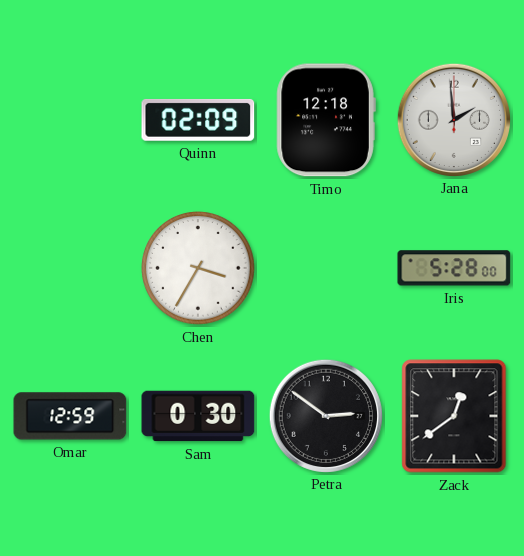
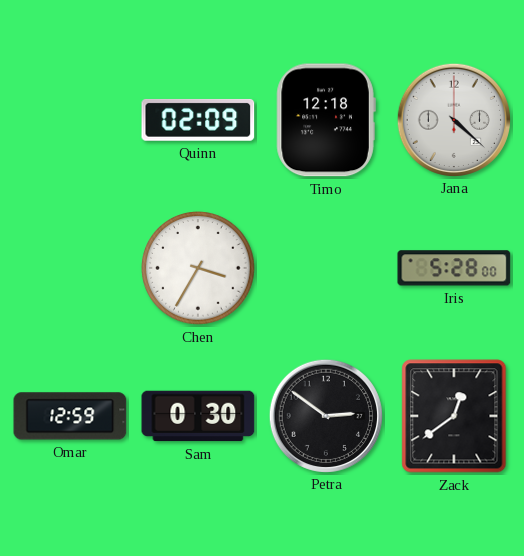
Jana: 1:59 -> 4:22
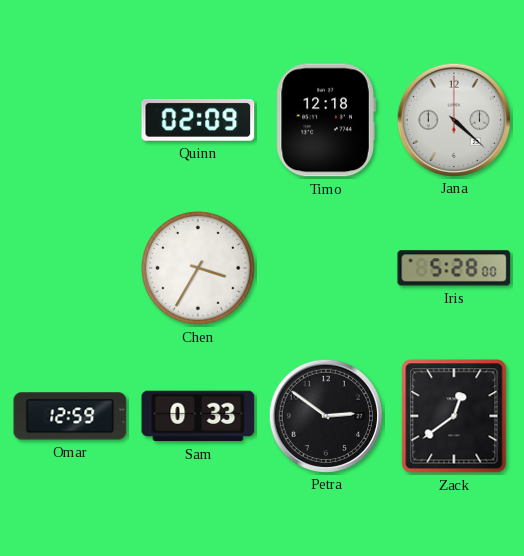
Sam: 0:30 -> 0:33
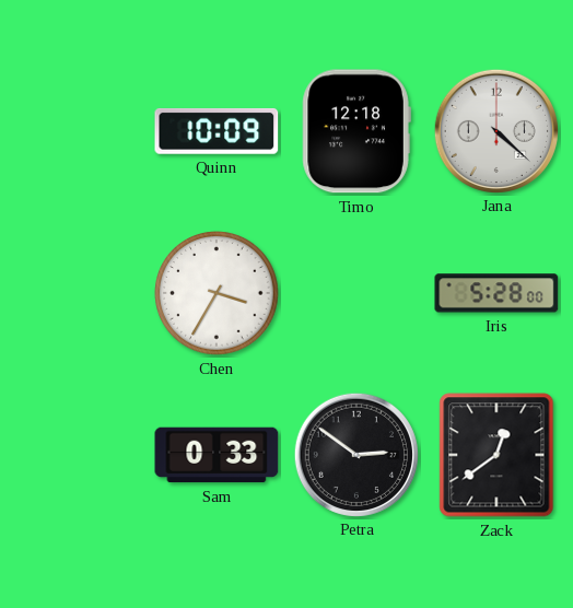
Quinn: 02:09 -> 10:09
Omar: 12:59 -> none
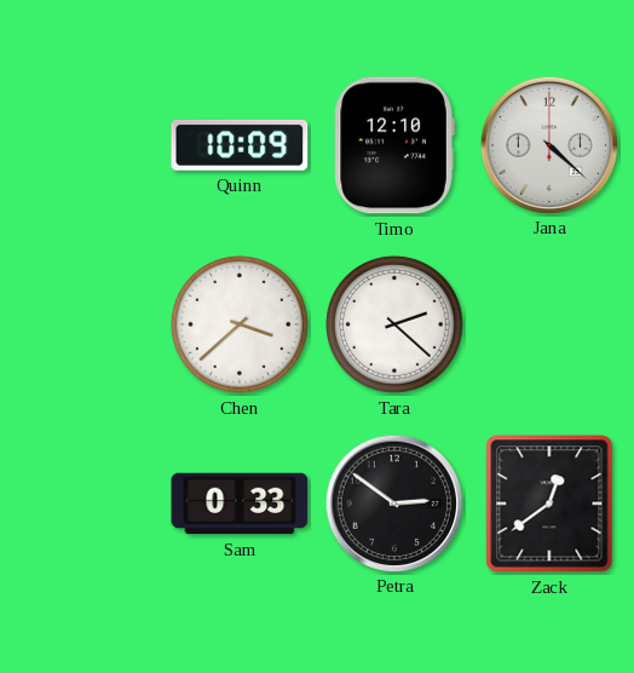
Timo: 12:18 -> 12:10
Chen: 3:35 -> 3:38
Tara: none -> 2:22
Iris: 5:28 -> none
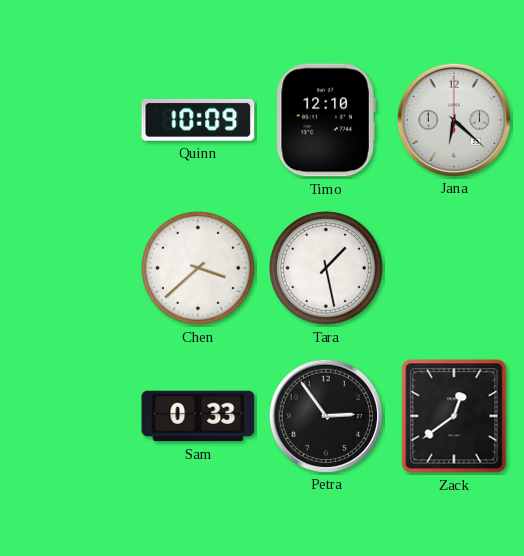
Jana: 4:22 -> 6:22
Tara: 2:22 -> 1:28
Petra: 2:51 -> 2:54
